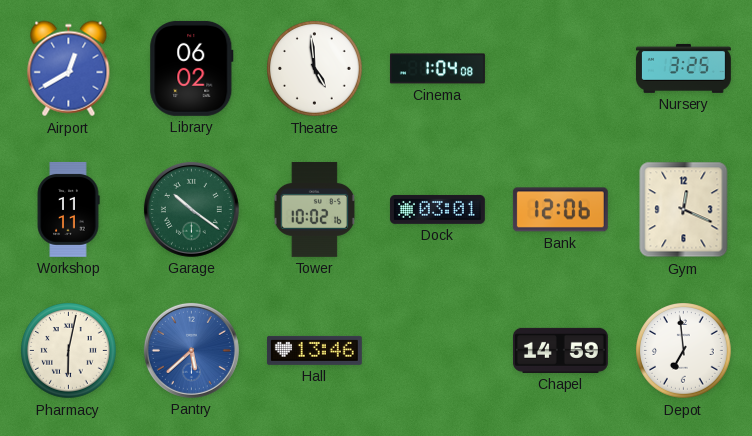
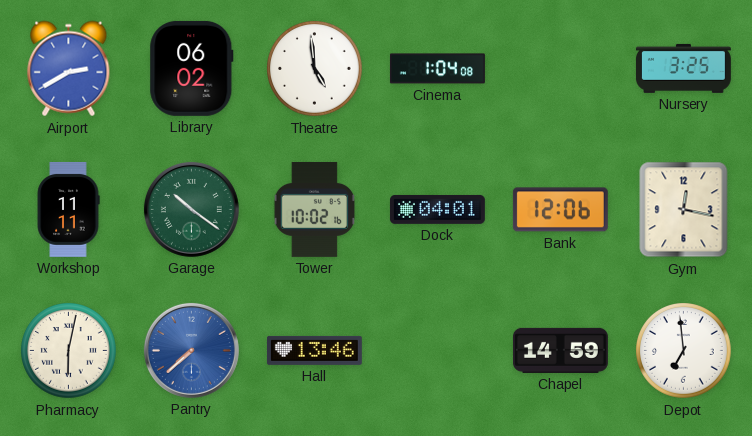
Airport: 12:40 -> 2:40
Dock: 03:01 -> 04:01
Gym: 12:19 -> 12:17
Pantry: 5:38 -> 7:38
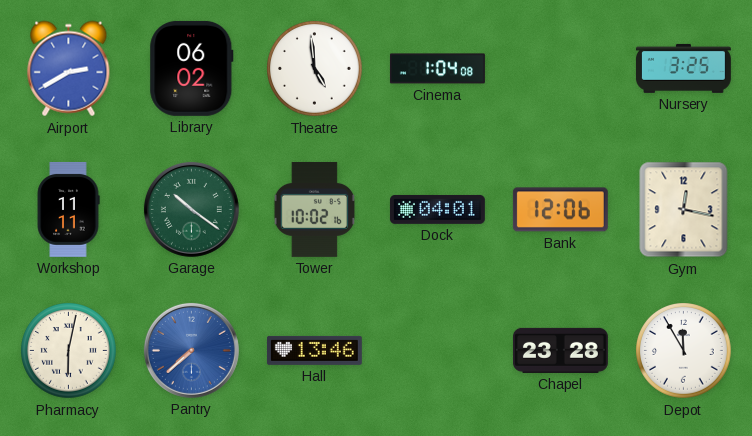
Chapel: 14:59 -> 23:28
Depot: 6:59 -> 11:55
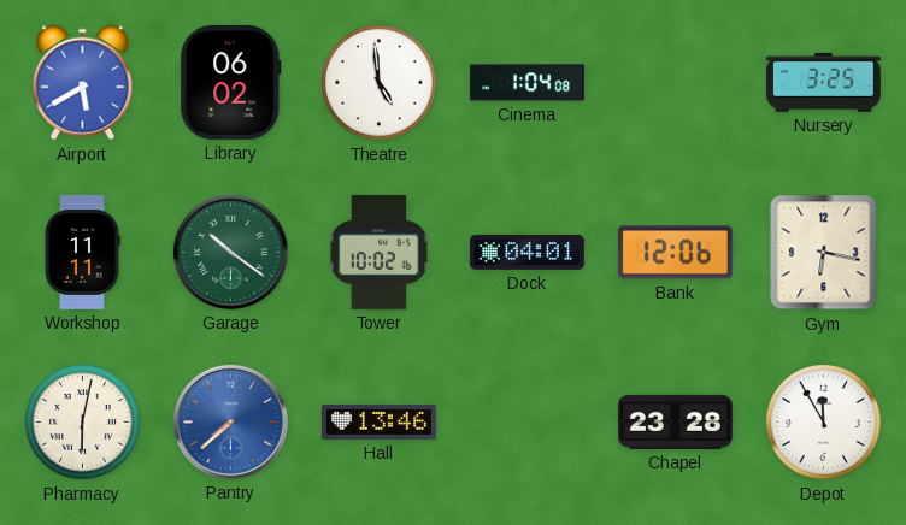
Airport: 2:40 -> 5:40
Gym: 12:17 -> 6:17
